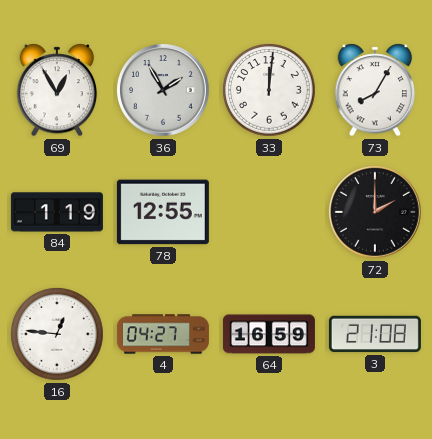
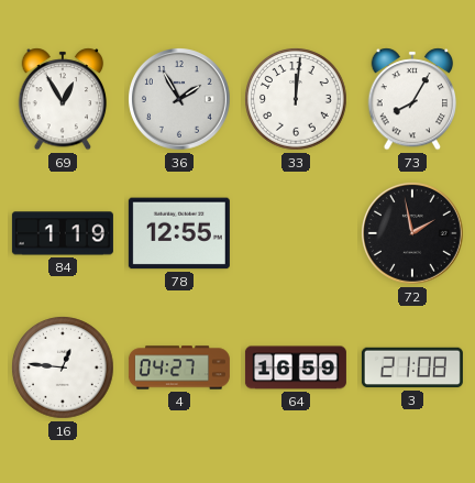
72: 2:00 -> 1:58
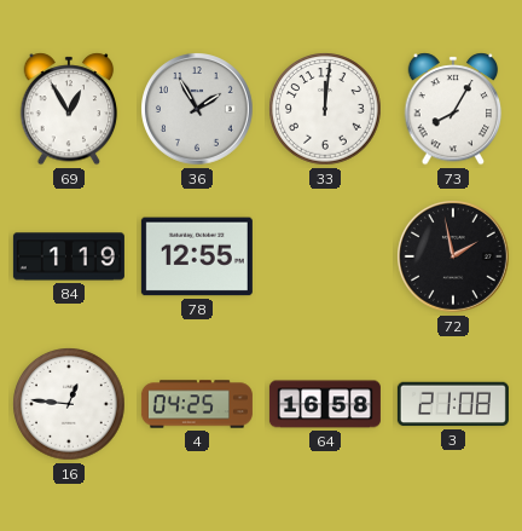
4: 04:27 -> 04:25
64: 16:59 -> 16:58
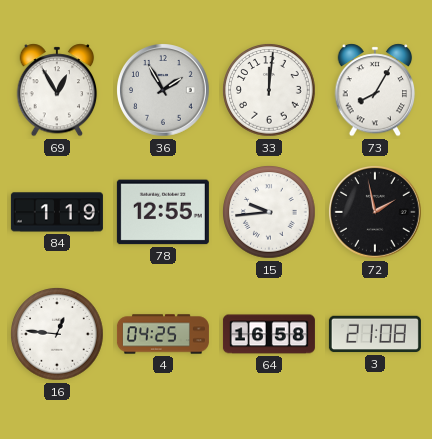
15: none -> 9:44
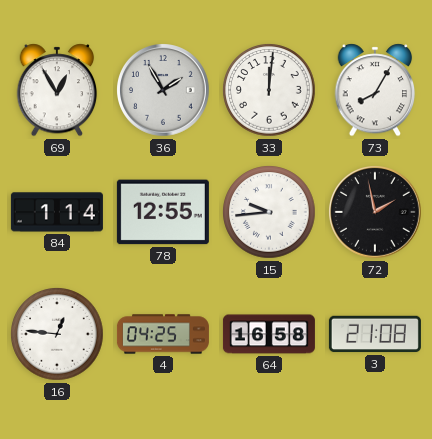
84: 1:19 -> 1:14
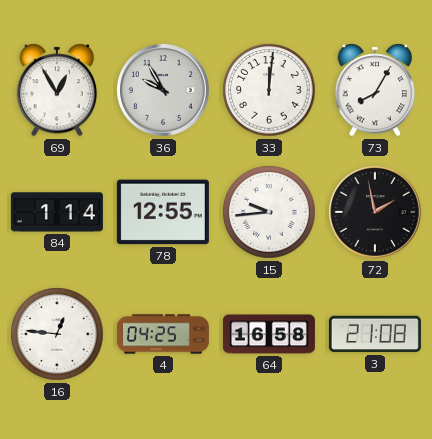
36: 1:55 -> 9:55
